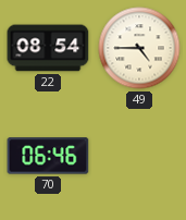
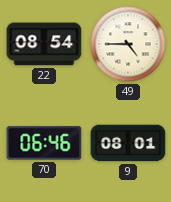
9: none -> 08:01
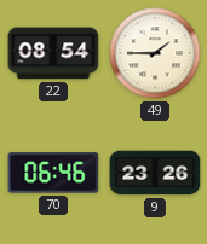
49: 4:45 -> 1:45
9: 08:01 -> 23:26
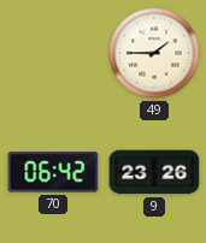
22: 08:54 -> none
70: 06:46 -> 06:42
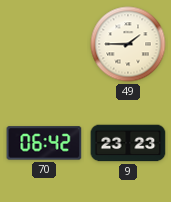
9: 23:26 -> 23:23
